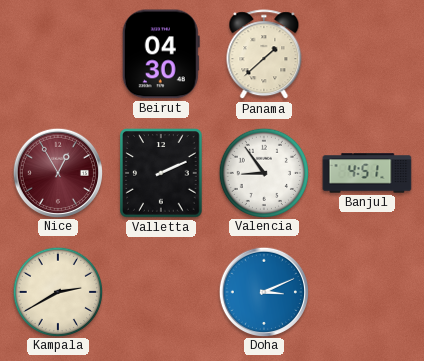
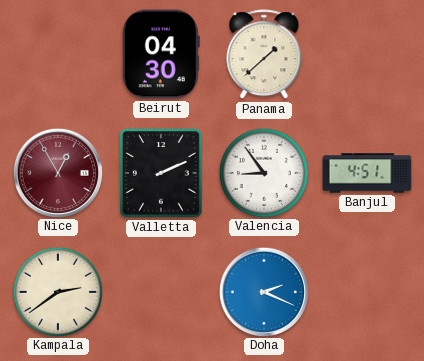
Kampala: 2:40 -> 2:39
Doha: 3:11 -> 2:19
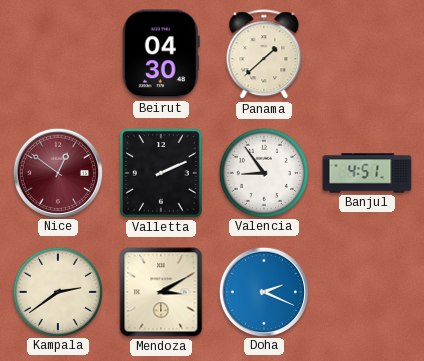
Nice: 12:55 -> 12:51
Mendoza: none -> 3:10
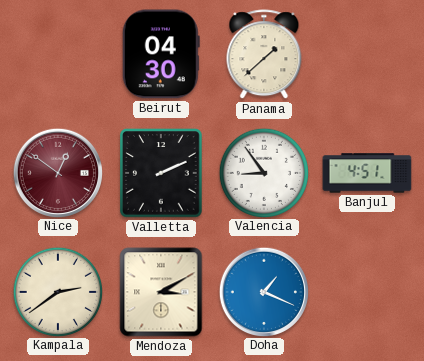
Doha: 2:19 -> 1:19
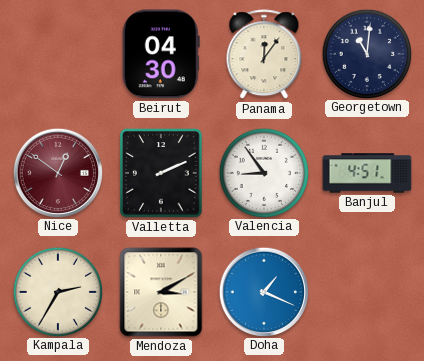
Panama: 1:38 -> 12:06
Georgetown: none -> 11:01
Kampala: 2:39 -> 2:35
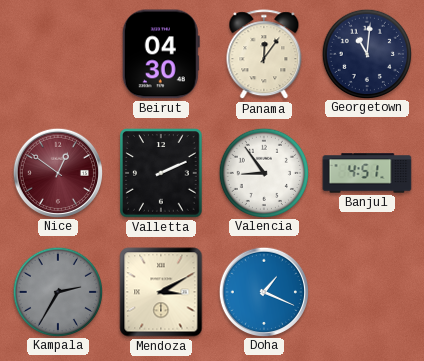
Kampala dial: cream -> grey
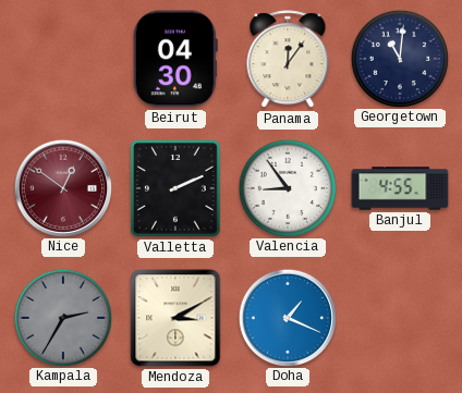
Banjul: 4:51 -> 4:55
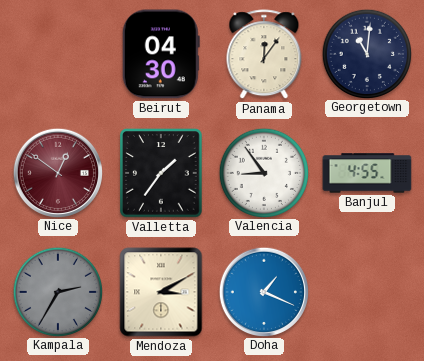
Valletta: 2:11 -> 1:36
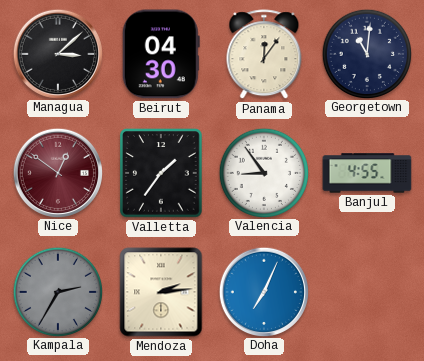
Managua: none -> 3:08
Mendoza: 3:10 -> 2:14
Doha: 1:19 -> 7:04
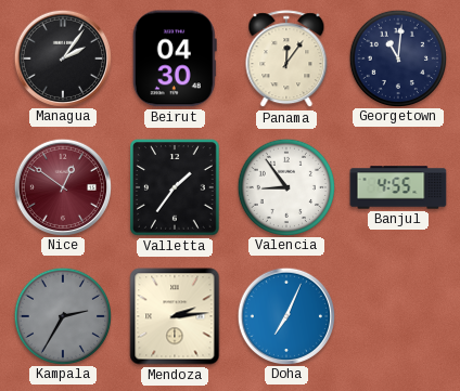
Managua: 3:08 -> 2:06
